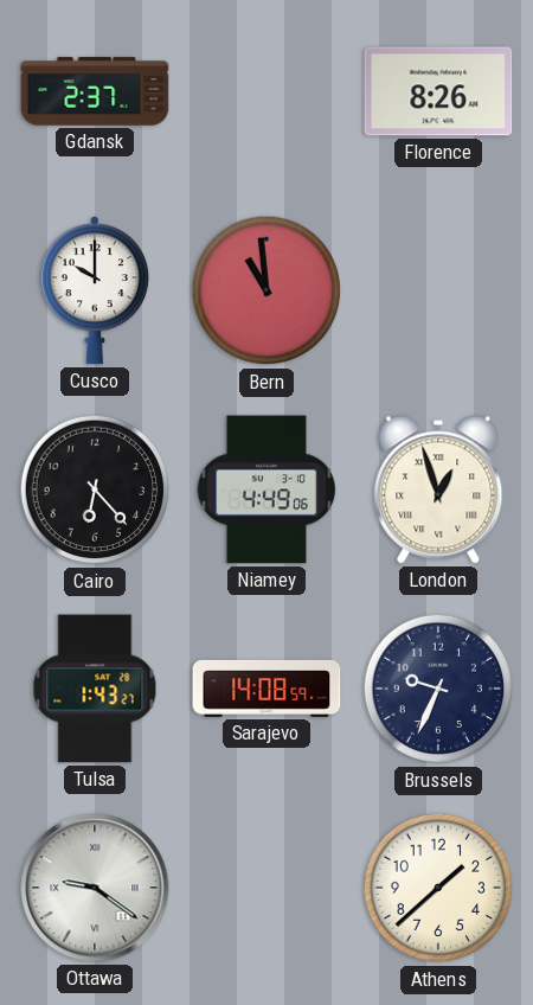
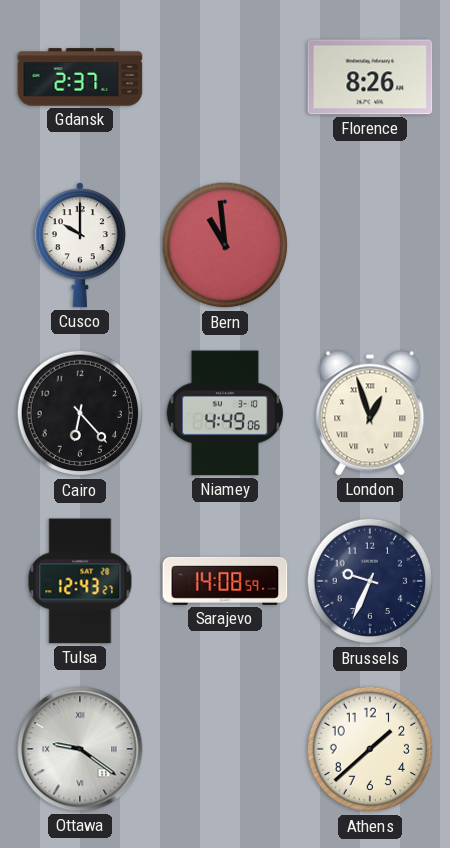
Tulsa: 1:43 -> 12:43
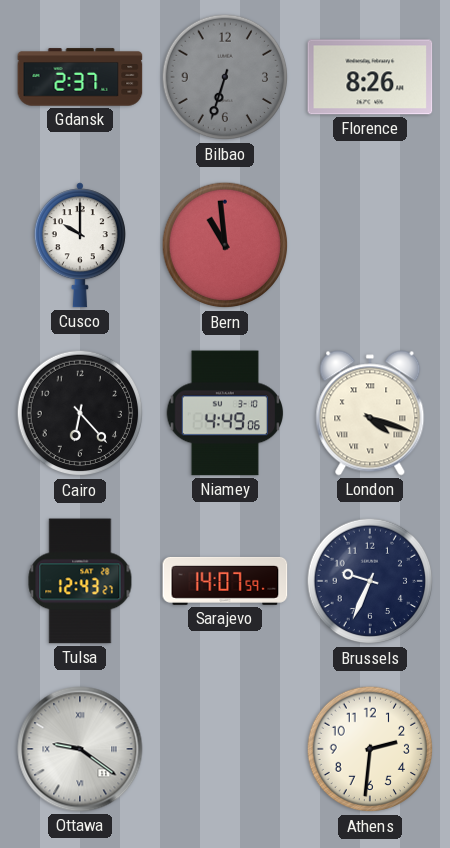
Bilbao: none -> 6:33
London: 12:57 -> 4:18
Sarajevo: 14:08 -> 14:07
Athens: 1:38 -> 2:31
